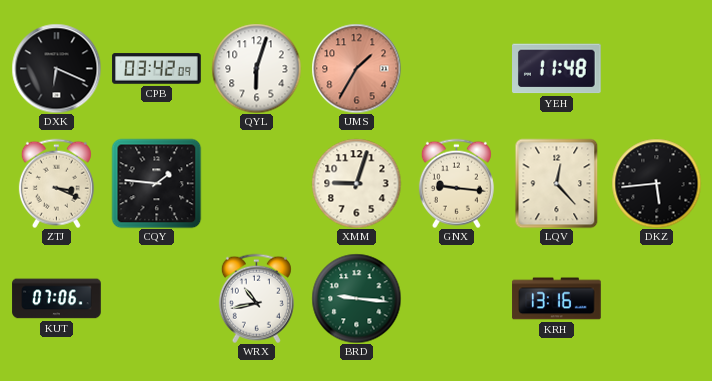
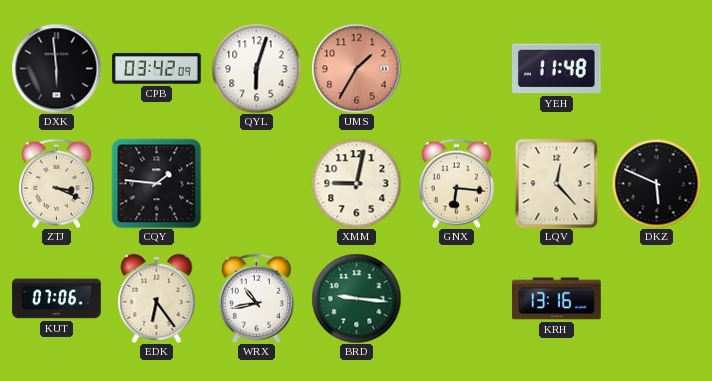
DXK: 6:19 -> 5:59
XMM: 9:03 -> 9:02
GNX: 9:16 -> 6:16
DKZ: 5:44 -> 5:49
EDK: none -> 6:24
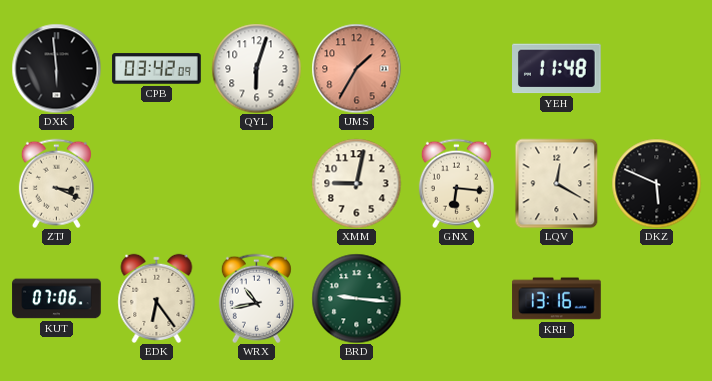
CQY: 1:46 -> none
LQV: 12:23 -> 12:20
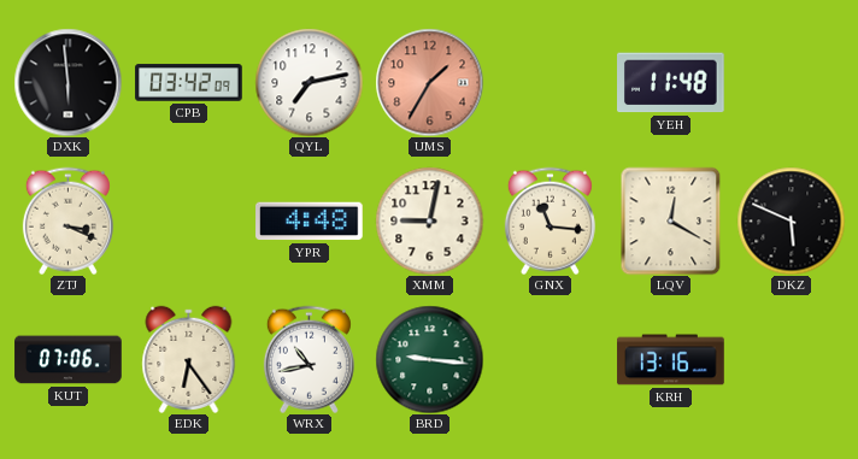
QYL: 6:03 -> 7:13
YPR: none -> 4:48
GNX: 6:16 -> 11:16
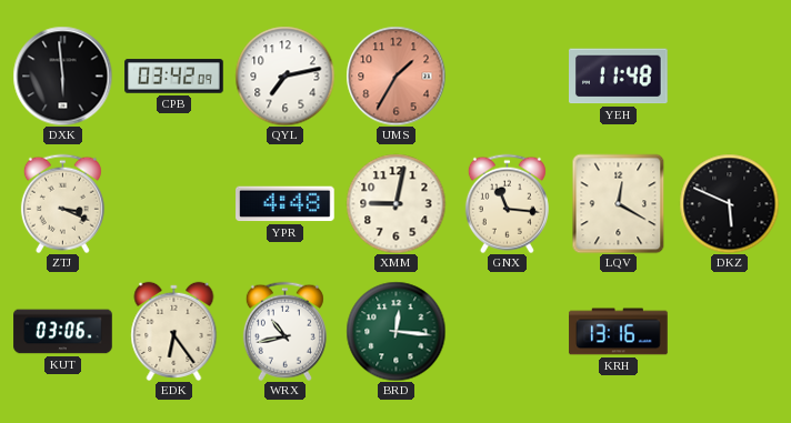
KUT: 07:06 -> 03:06
BRD: 9:16 -> 12:16
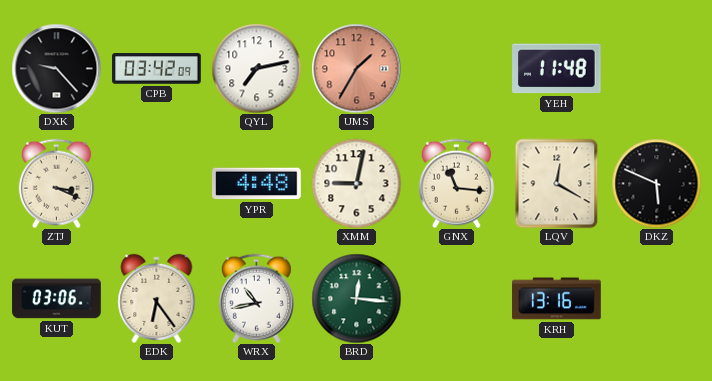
DXK: 5:59 -> 9:23
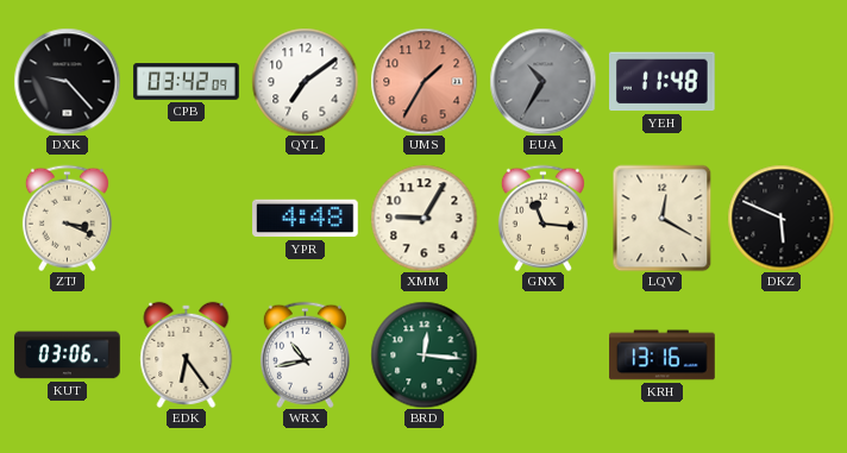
QYL: 7:13 -> 7:09
EUA: none -> 10:35
XMM: 9:02 -> 9:05
